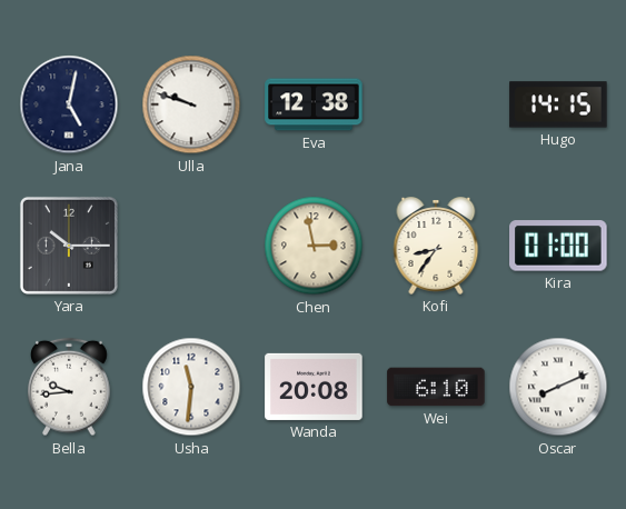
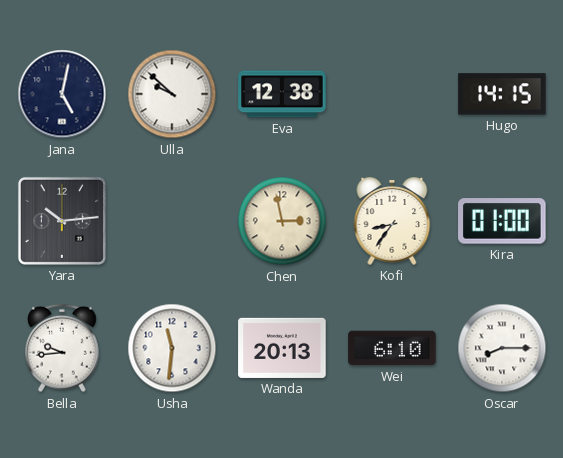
Ulla: 9:48 -> 9:52
Yara: 10:15 -> 10:14
Wanda: 20:08 -> 20:13
Oscar: 8:11 -> 8:15
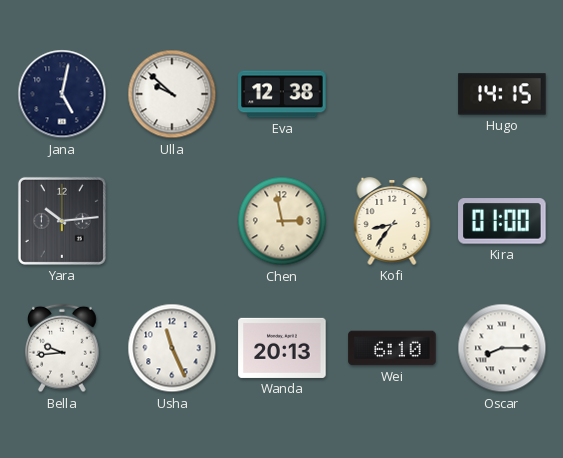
Usha: 11:31 -> 11:26
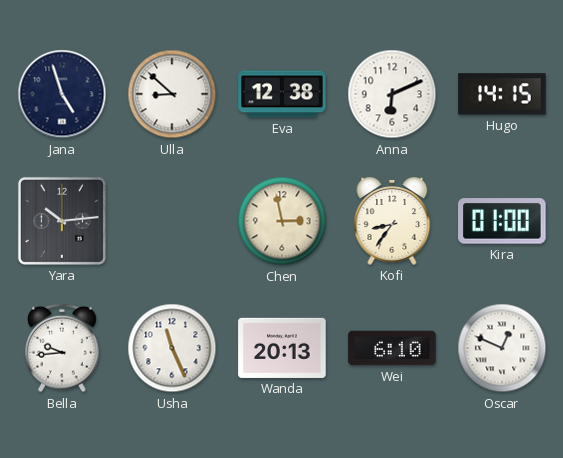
Jana: 5:02 -> 4:57
Ulla: 9:52 -> 8:52
Anna: none -> 6:11
Oscar: 8:15 -> 12:49
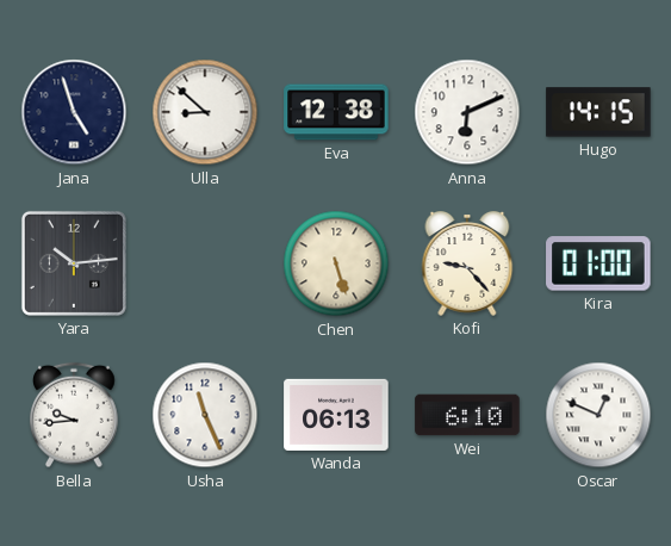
Chen: 2:58 -> 5:27
Kofi: 8:36 -> 9:23
Wanda: 20:13 -> 06:13
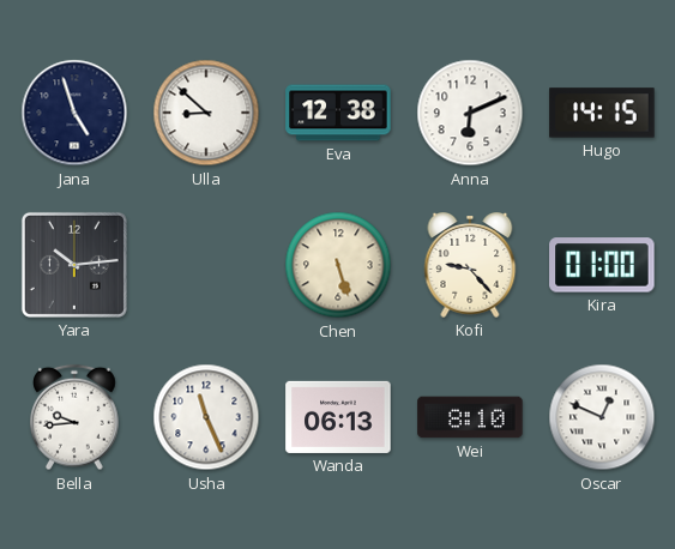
Wei: 6:10 -> 8:10
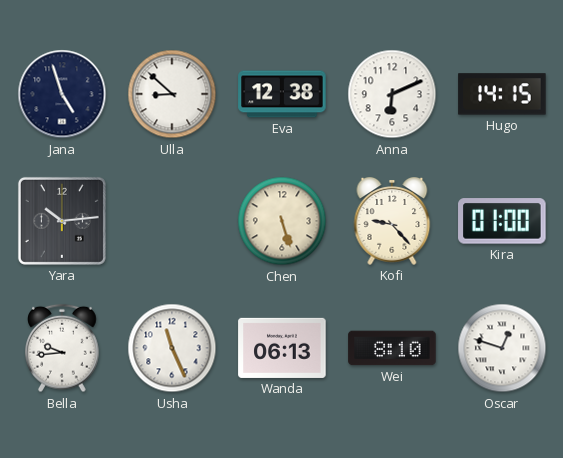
Oscar: 12:49 -> 12:48
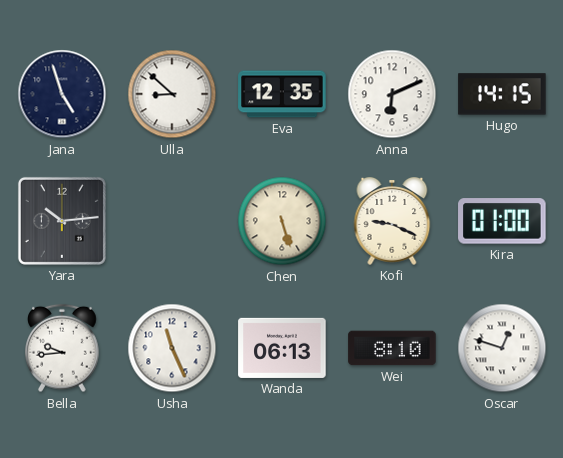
Eva: 12:38 -> 12:35
Kofi: 9:23 -> 9:19
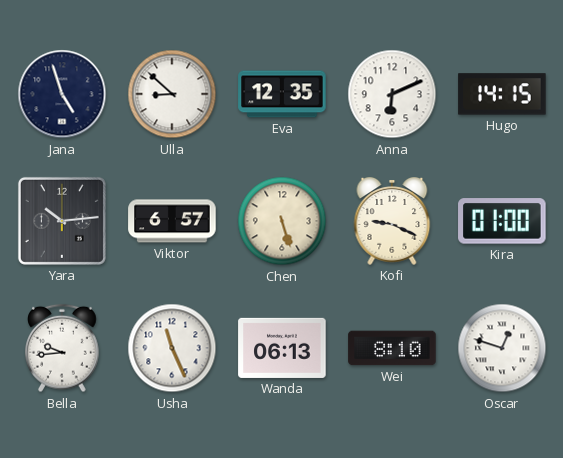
Viktor: none -> 6:57
